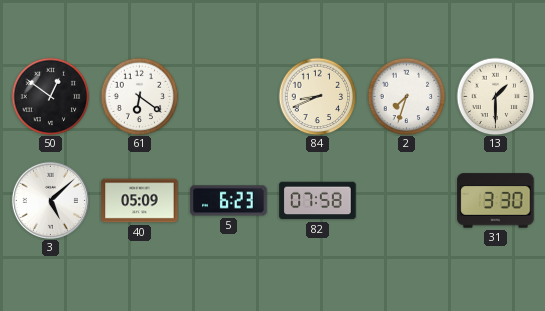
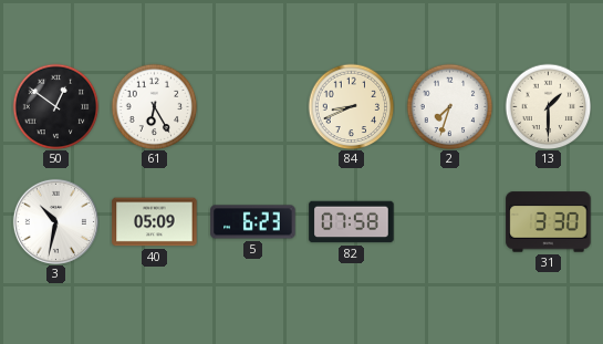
61: 6:21 -> 6:25
3: 5:08 -> 10:32
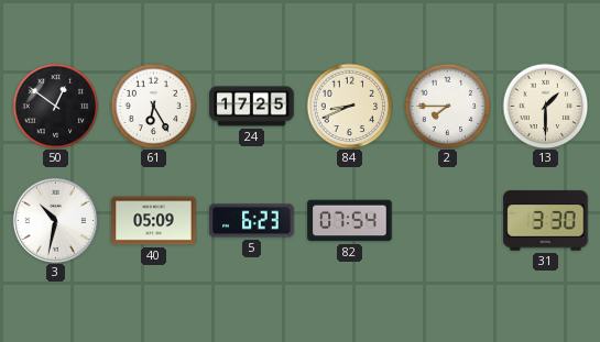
24: none -> 17:25
2: 7:33 -> 7:45
82: 07:58 -> 07:54
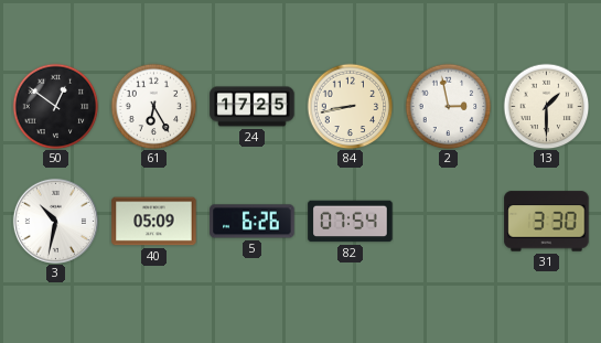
84: 8:41 -> 8:43
2: 7:45 -> 2:58
5: 6:23 -> 6:26
